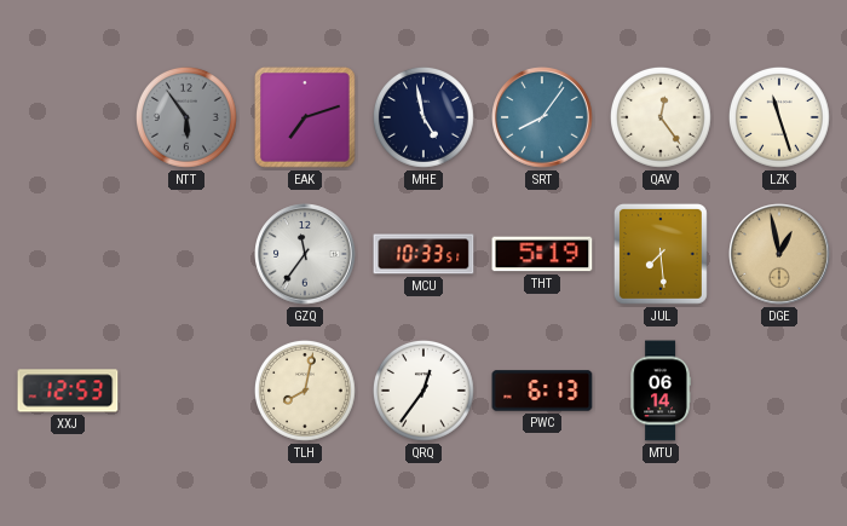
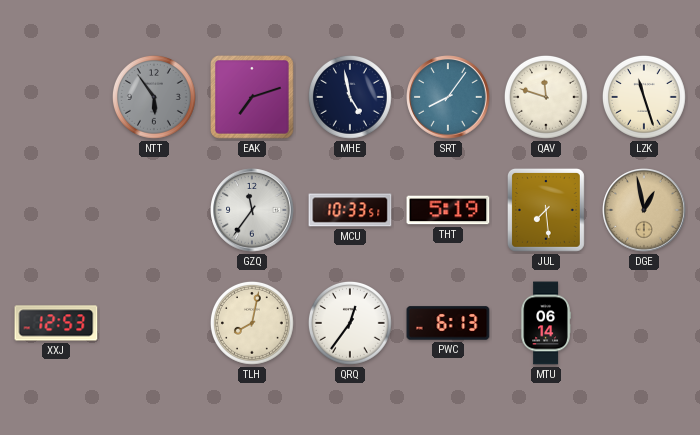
QAV: 12:24 -> 11:48
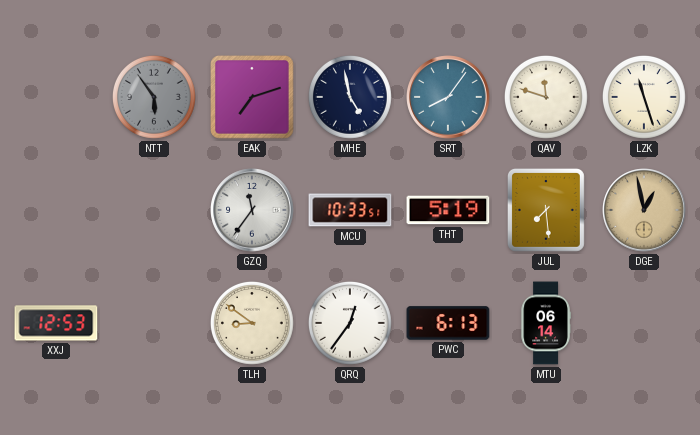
TLH: 8:02 -> 8:51
